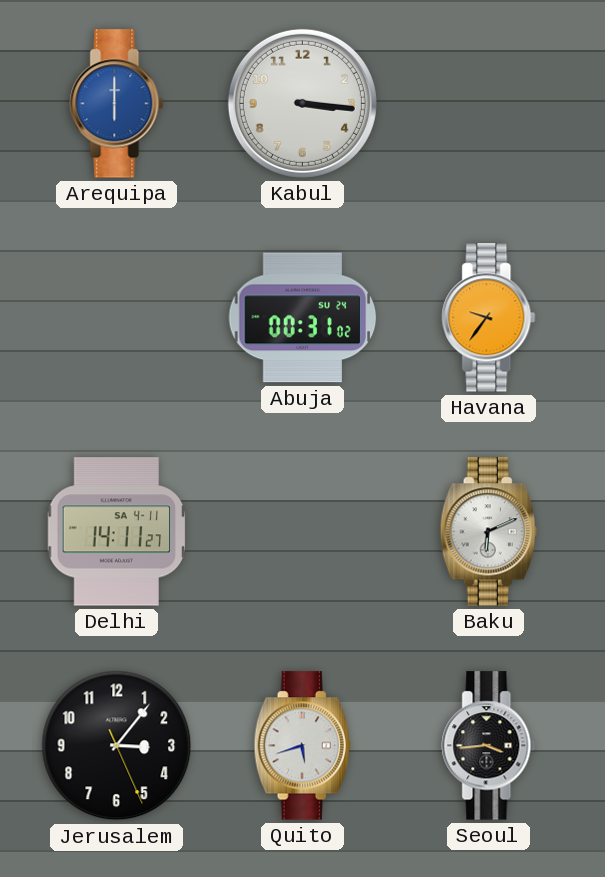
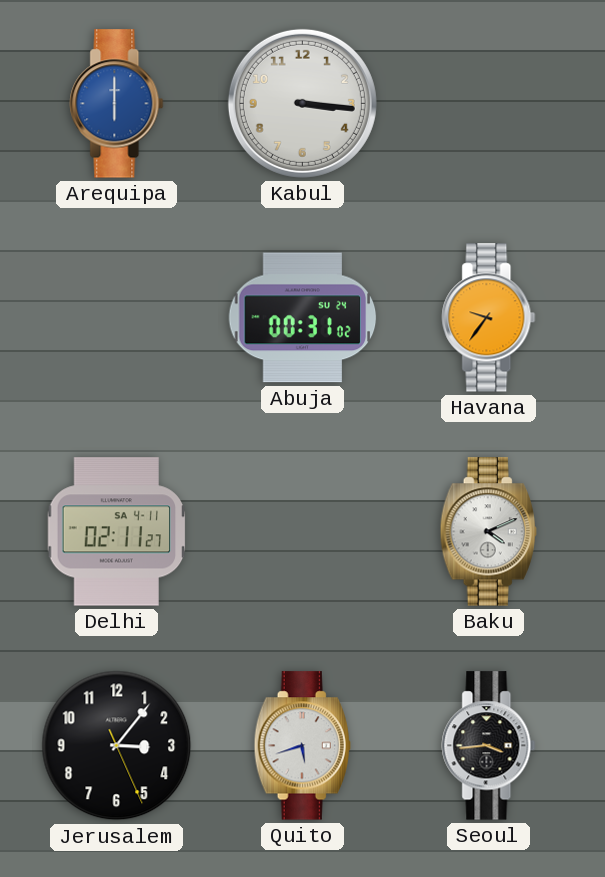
Delhi: 14:11 -> 02:11
Baku: 6:11 -> 4:11
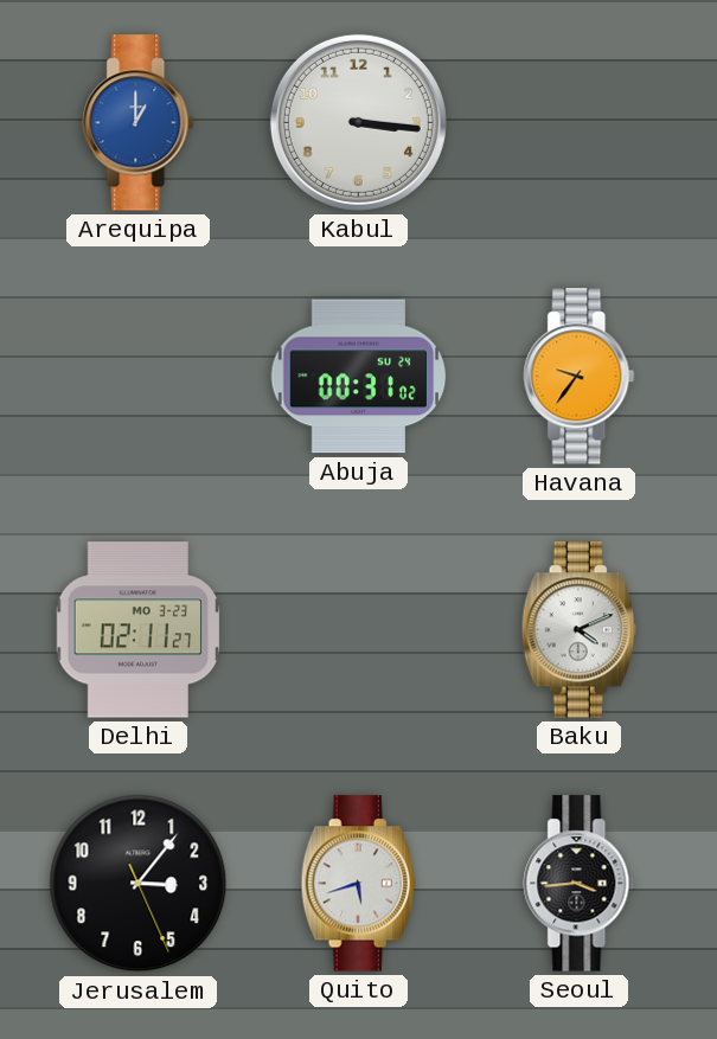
Arequipa: 6:00 -> 1:00
Delhi date: SA 4-11 -> MO 3-23
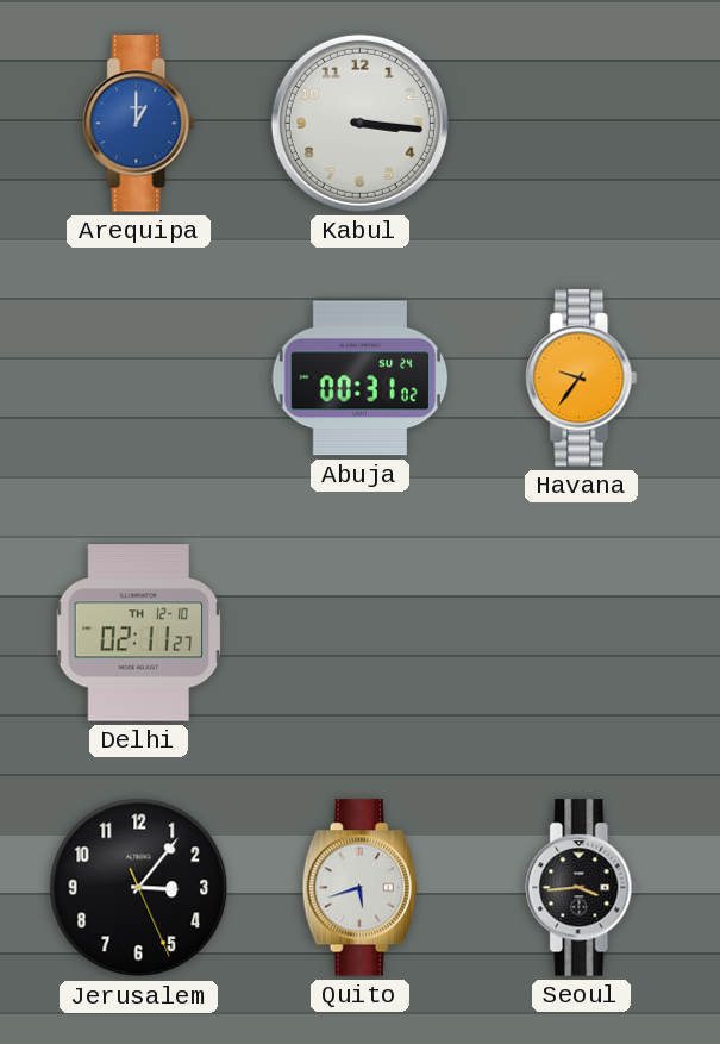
Delhi date: MO 3-23 -> TH 12-10
Baku: 4:11 -> none
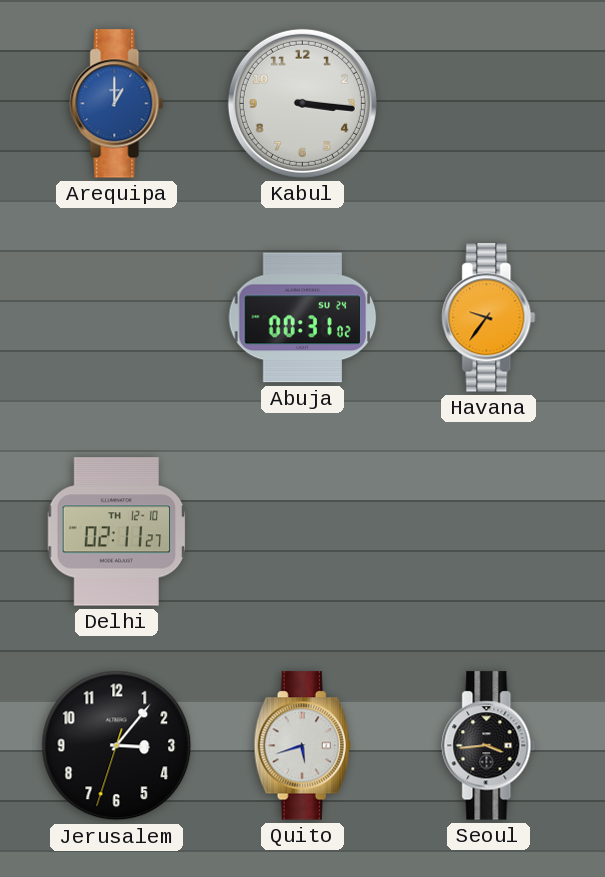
Jerusalem: 3:06:26 -> 3:06:33
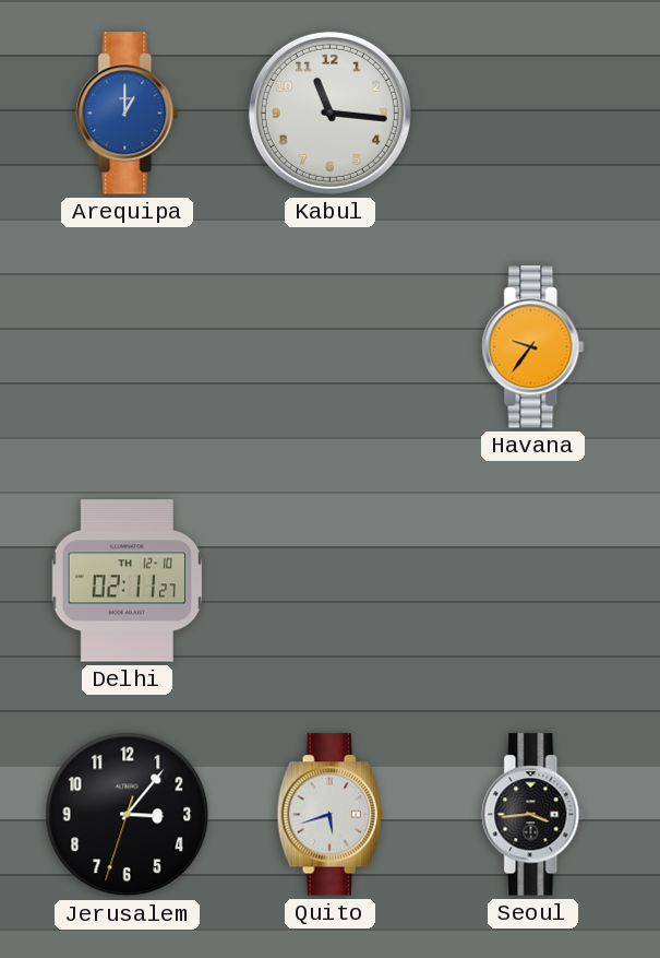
Kabul: 3:16 -> 11:16
Abuja: 00:31 -> none
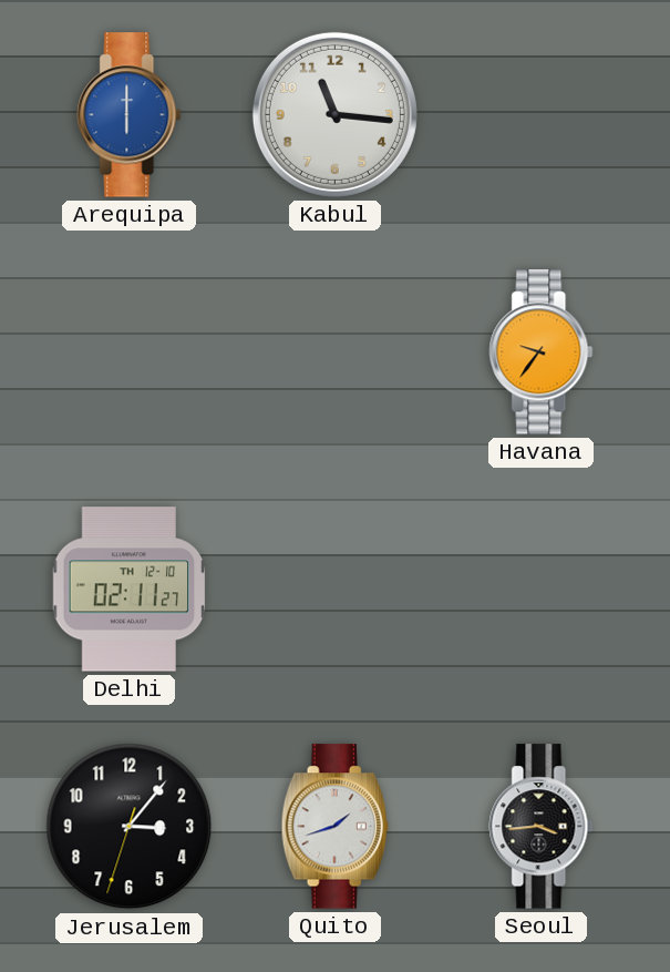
Arequipa: 1:00 -> 6:00
Quito: 5:42 -> 1:42
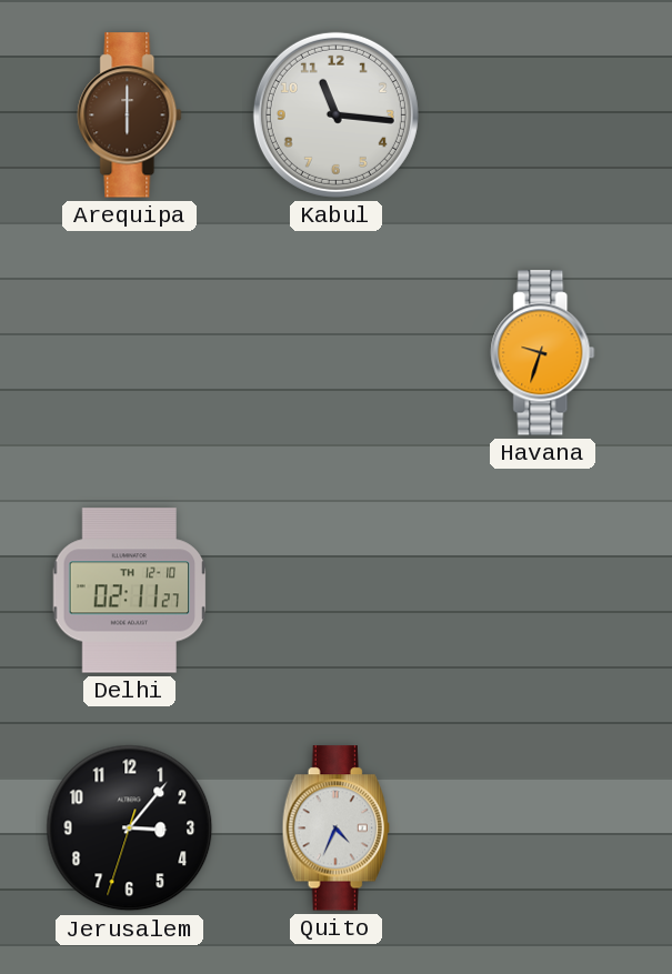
Arequipa dial: blue -> brown
Havana: 9:36 -> 9:33
Quito: 1:42 -> 4:34
Seoul: 3:44 -> none
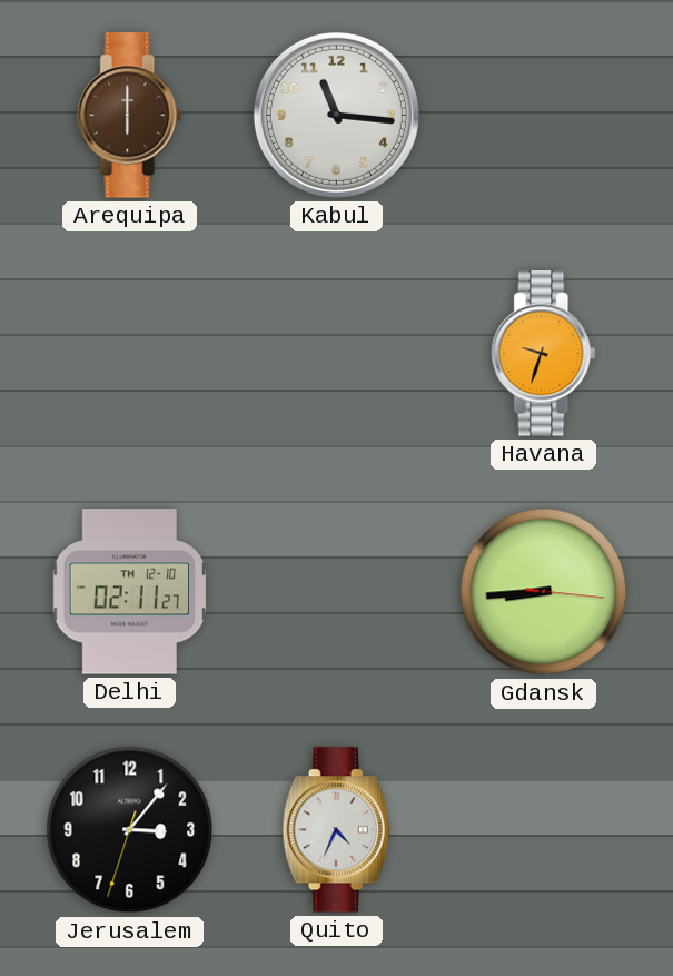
Gdansk: none -> 8:44
